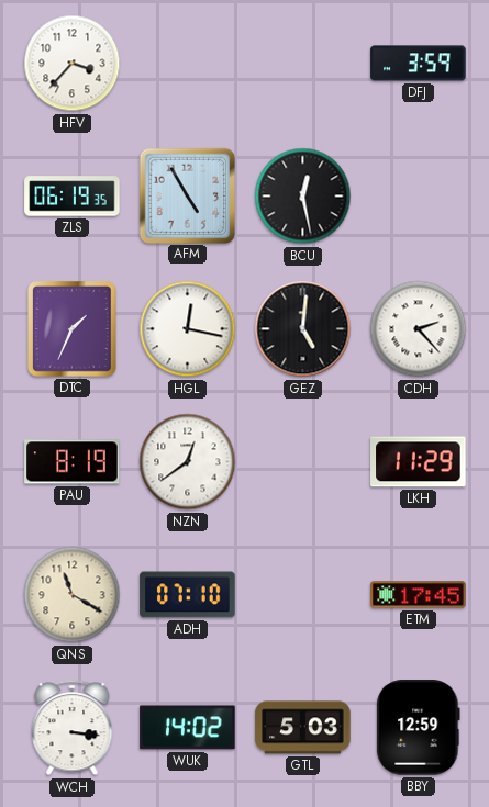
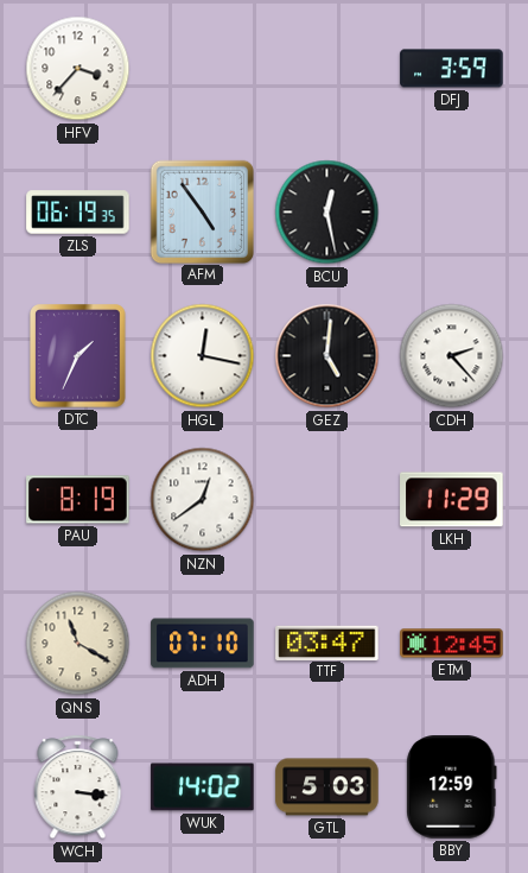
AFM: 4:55 -> 4:54
TTF: none -> 03:47
ETM: 17:45 -> 12:45
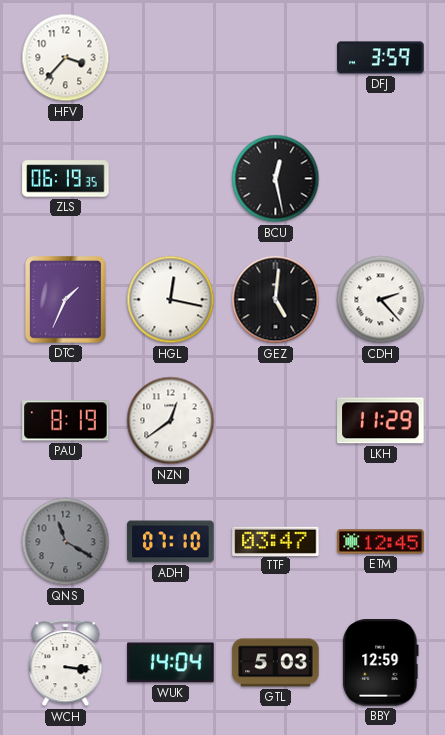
AFM: 4:54 -> none
QNS dial: cream -> grey
WUK: 14:02 -> 14:04
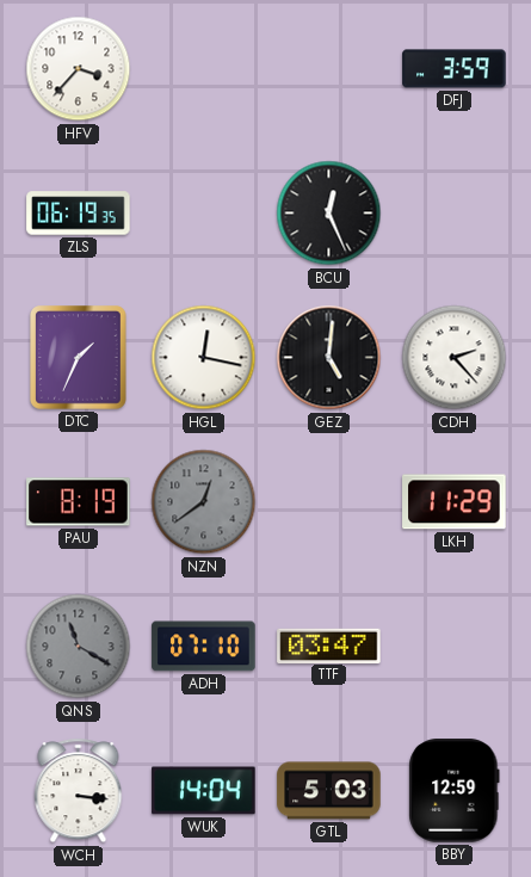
BCU: 12:28 -> 12:26
NZN dial: white -> grey
ETM: 12:45 -> none
